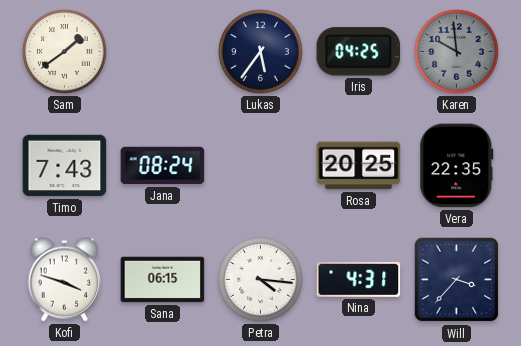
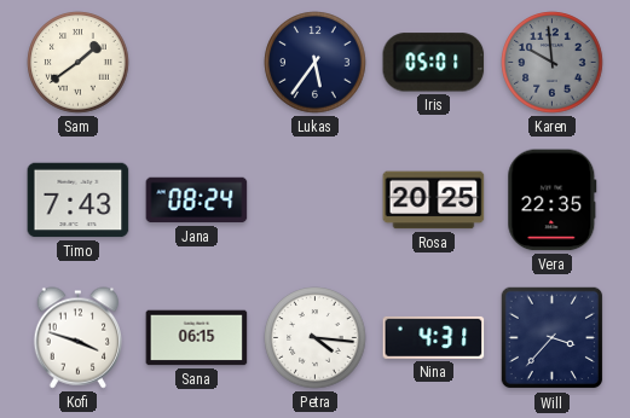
Iris: 04:25 -> 05:01
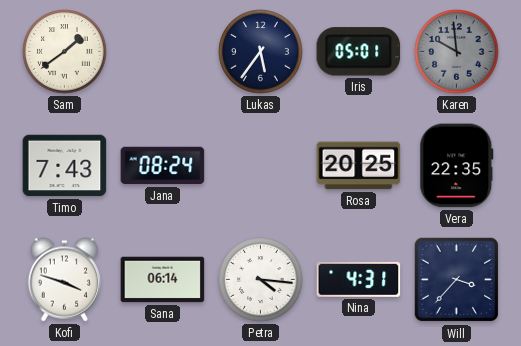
Sana: 06:15 -> 06:14
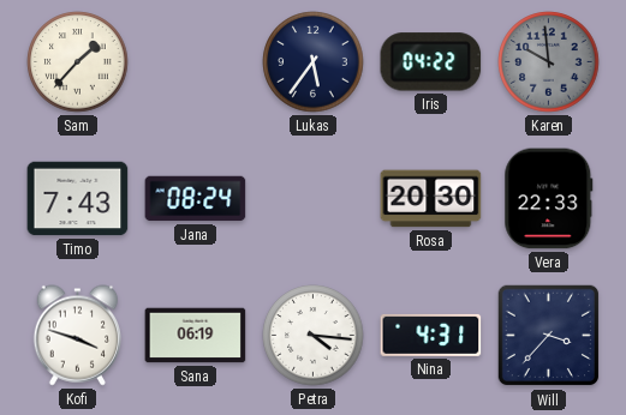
Sam: 1:39 -> 1:37
Iris: 05:01 -> 04:22
Rosa: 20:25 -> 20:30
Vera: 22:35 -> 22:33
Sana: 06:14 -> 06:19
